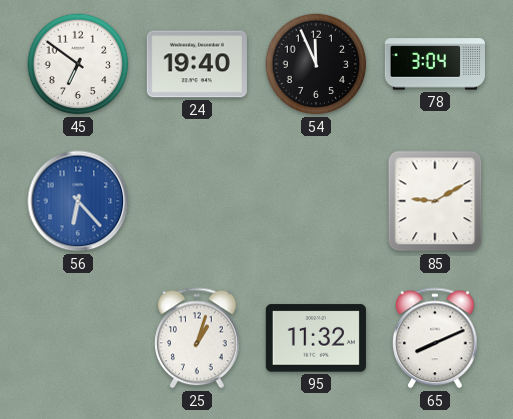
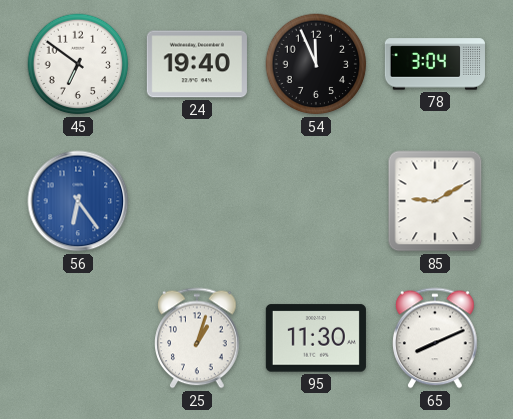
56: 6:23 -> 6:24
95: 11:32 -> 11:30
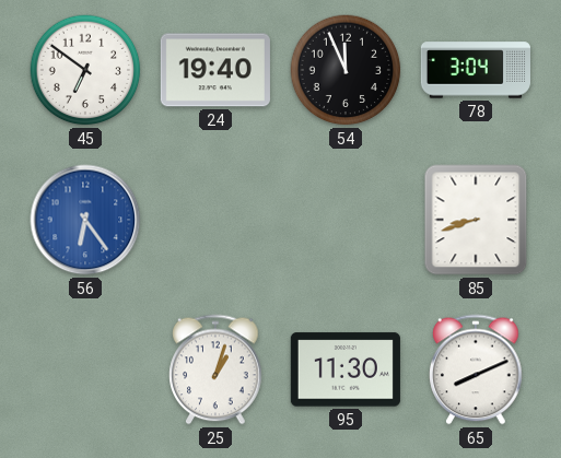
85: 9:10 -> 8:42
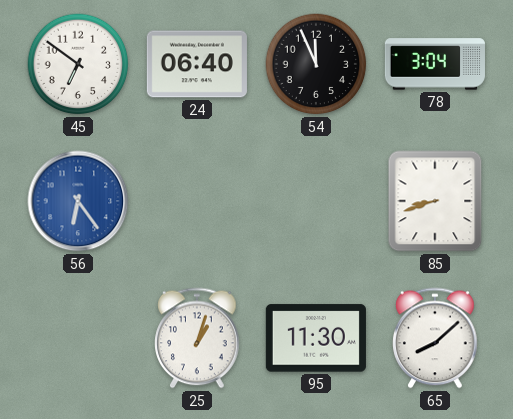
24: 19:40 -> 06:40
65: 8:11 -> 8:08
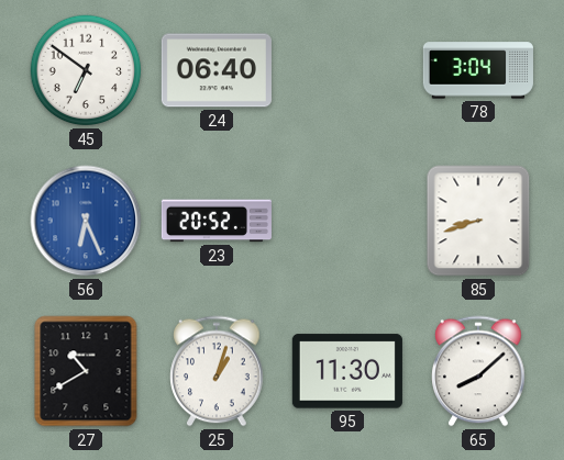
54: 11:56 -> none
56: 6:24 -> 6:26
23: none -> 20:52
27: none -> 10:40
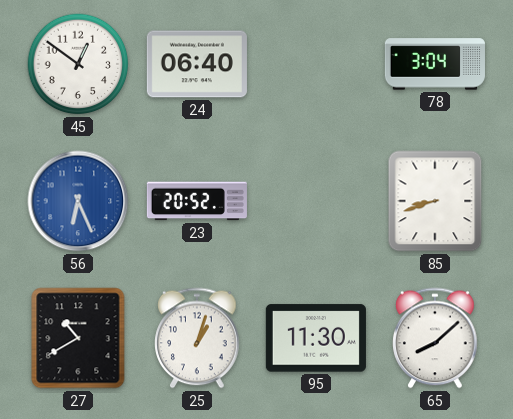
45: 6:51 -> 12:51
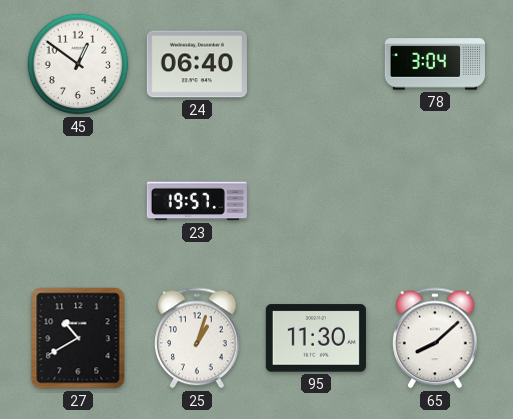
56: 6:26 -> none
23: 20:52 -> 19:57
85: 8:42 -> none
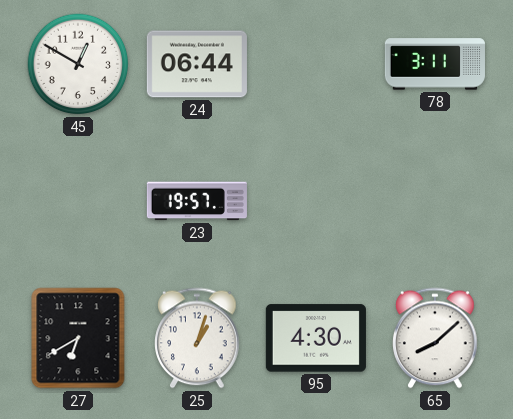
45: 12:51 -> 12:50
24: 06:40 -> 06:44
78: 3:04 -> 3:11
27: 10:40 -> 6:40
95: 11:30 -> 4:30
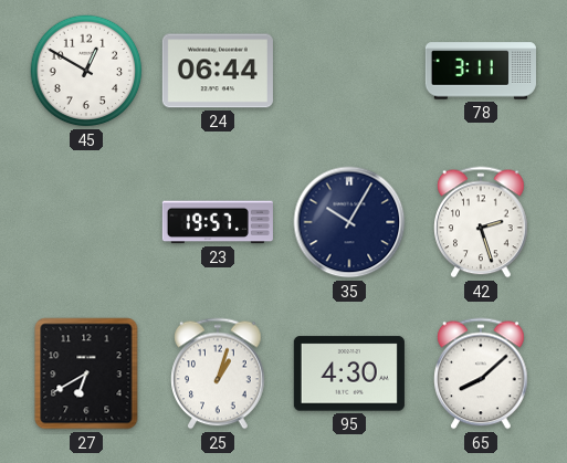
35: none -> 10:05
42: none -> 2:27
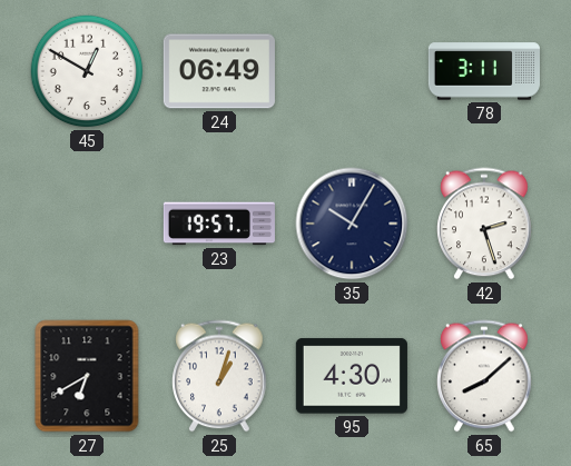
24: 06:44 -> 06:49
